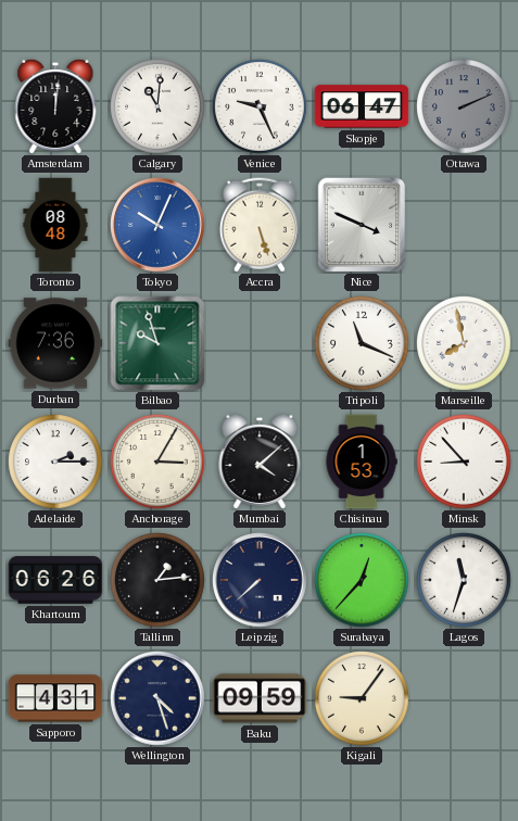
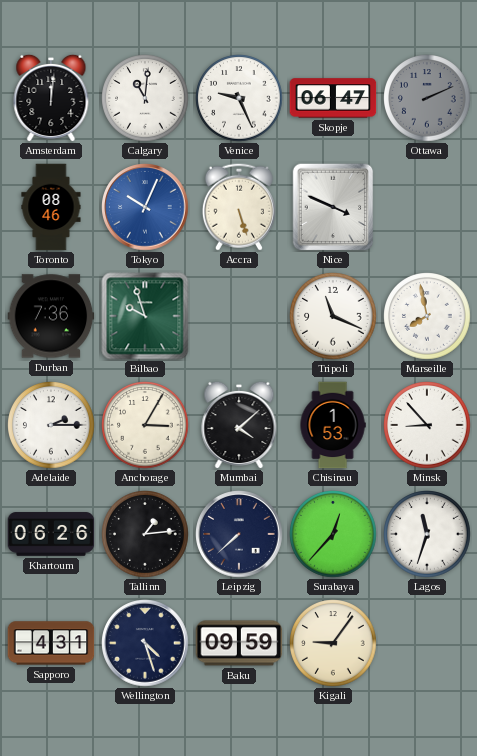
Toronto: 08:48 -> 08:46
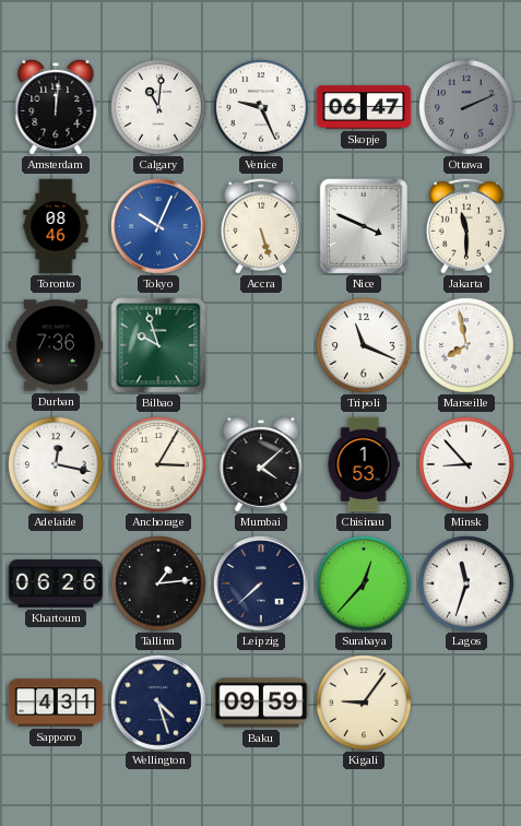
Jakarta: none -> 11:30
Adelaide: 2:15 -> 12:17
